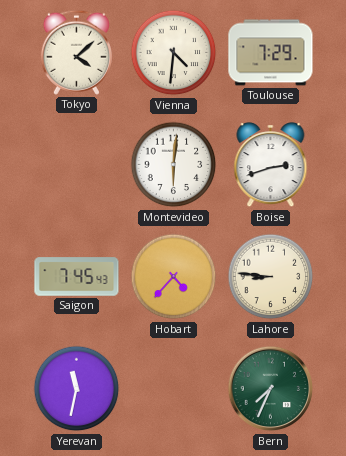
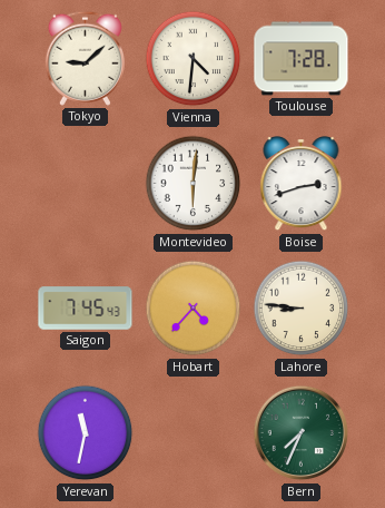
Tokyo: 4:08 -> 9:08
Toulouse: 7:29 -> 7:28
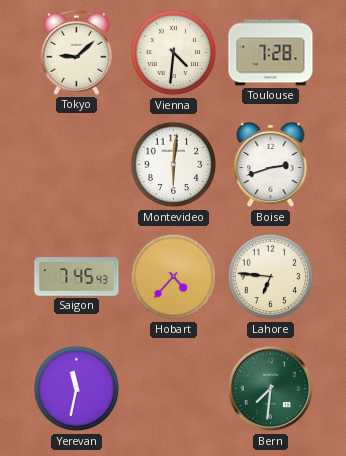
Lahore: 8:46 -> 6:46
Bern: 7:34 -> 7:31
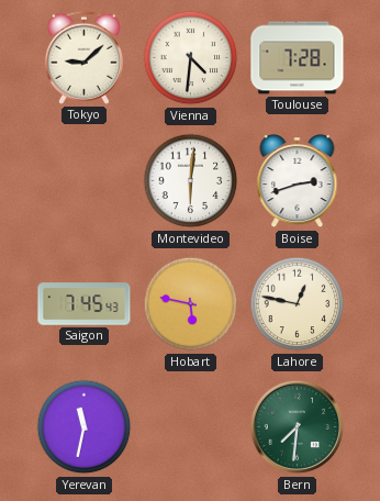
Hobart: 4:37 -> 5:47
Lahore: 6:46 -> 12:47
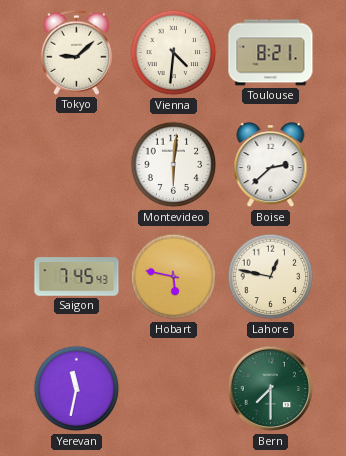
Toulouse: 7:28 -> 8:21
Boise: 2:42 -> 2:38
Bern: 7:31 -> 7:30
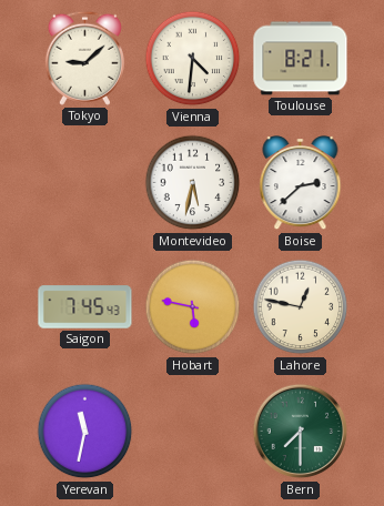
Montevideo: 6:01 -> 5:32
